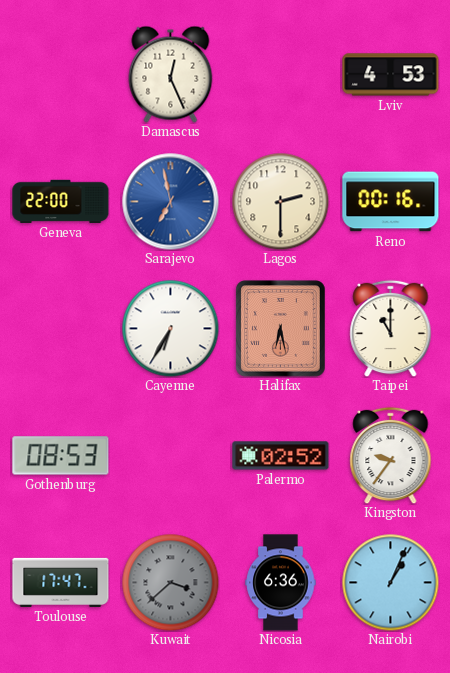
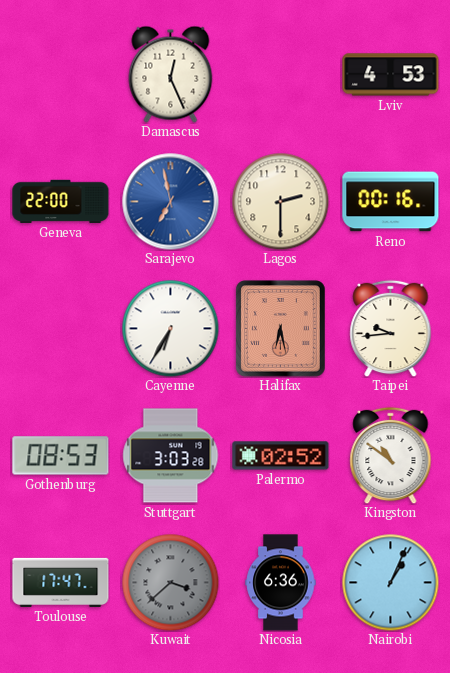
Taipei: 11:00 -> 9:44
Stuttgart: none -> 3:03
Kingston: 9:36 -> 10:51
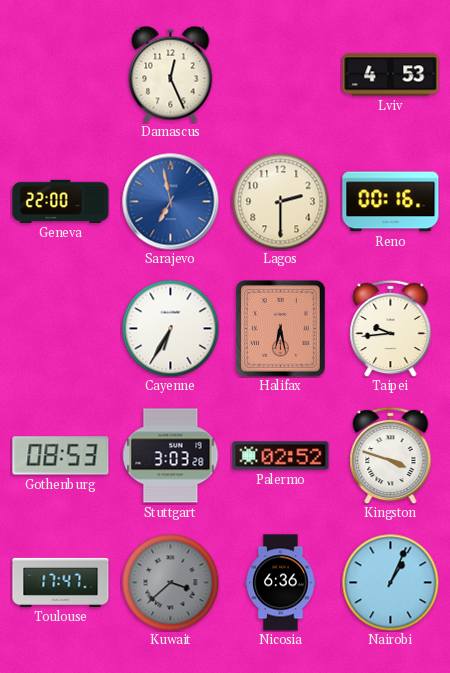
Kingston: 10:51 -> 3:48
